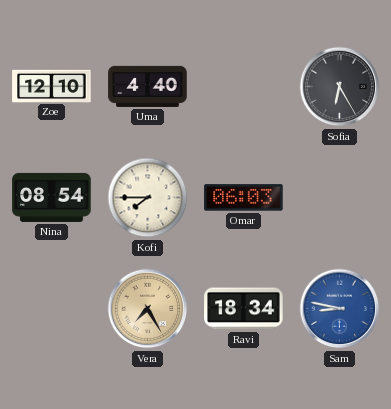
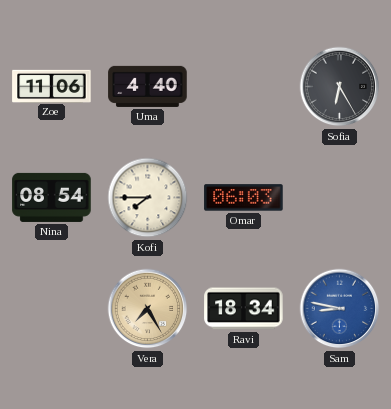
Zoe: 12:10 -> 11:06
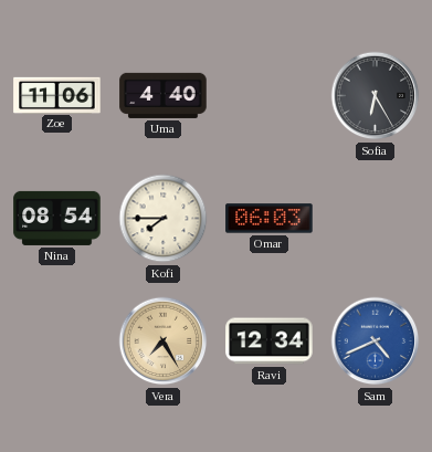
Ravi: 18:34 -> 12:34
Sam: 8:47 -> 4:41
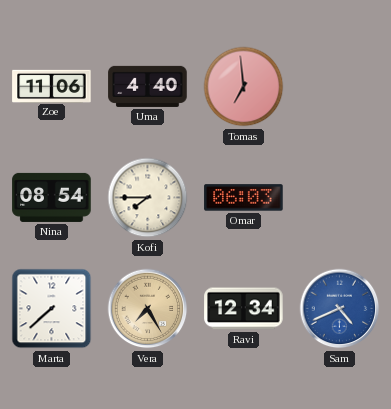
Tomas: none -> 6:59
Sofia: 6:25 -> none
Marta: none -> 7:38
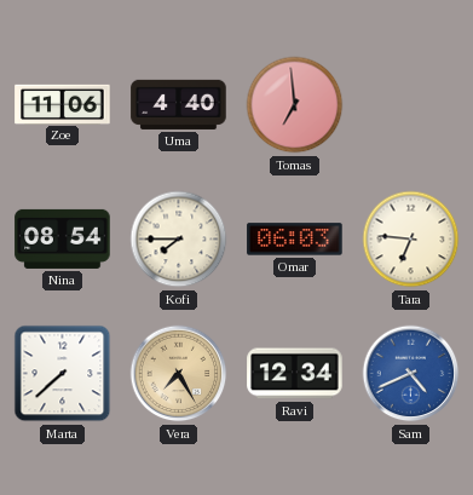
Tara: none -> 6:46
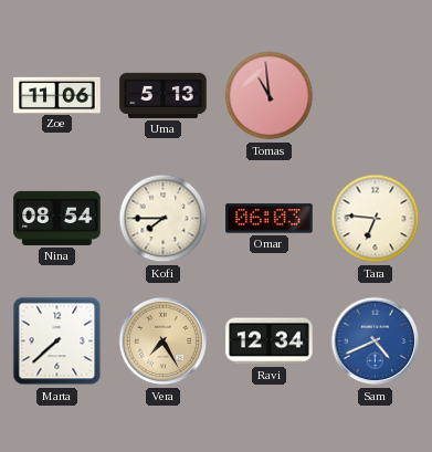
Uma: 4:40 -> 5:13
Tomas: 6:59 -> 10:59
